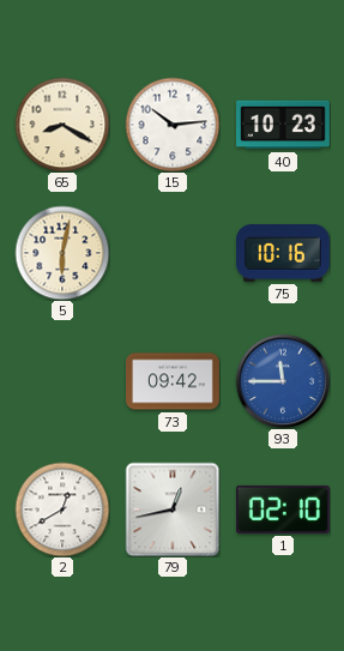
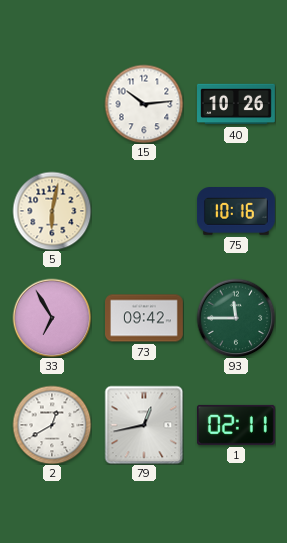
65: 8:20 -> none
40: 10:23 -> 10:26
33: none -> 6:55
93 dial: blue -> green
1: 02:10 -> 02:11
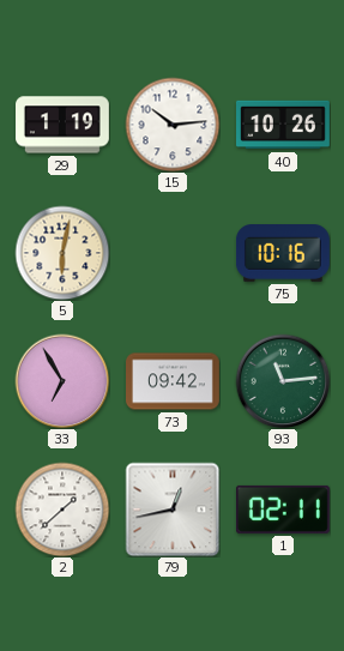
29: none -> 1:19
93: 11:45 -> 11:14
2: 12:40 -> 1:38
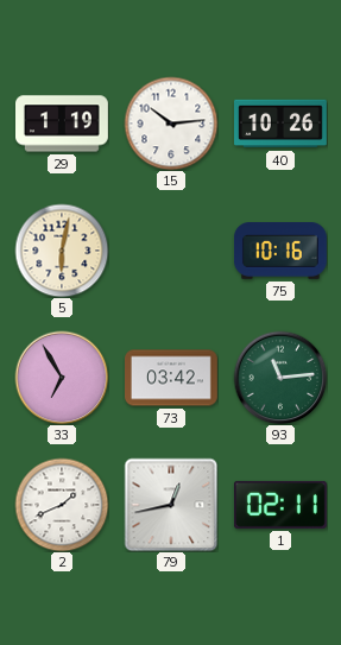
73: 09:42 -> 03:42
2: 1:38 -> 1:41
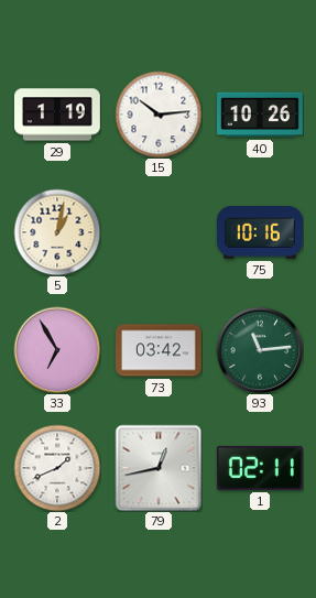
5: 6:02 -> 1:02
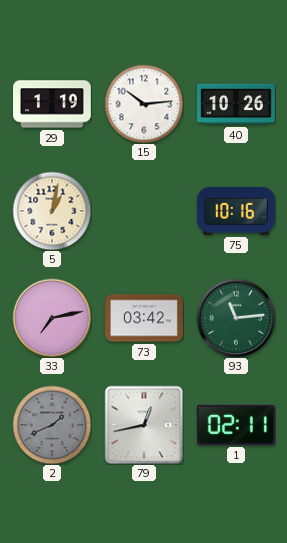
33: 6:55 -> 7:13
2 dial: white -> grey
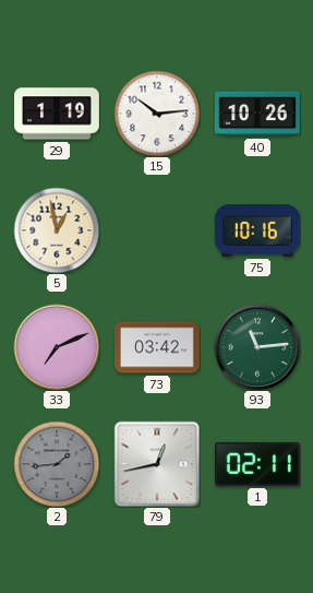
5: 1:02 -> 12:58
33: 7:13 -> 7:11
2: 1:41 -> 1:44
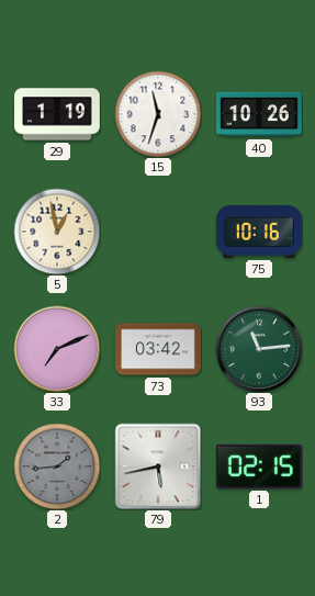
15: 10:14 -> 11:33
79: 12:43 -> 5:43
1: 02:11 -> 02:15
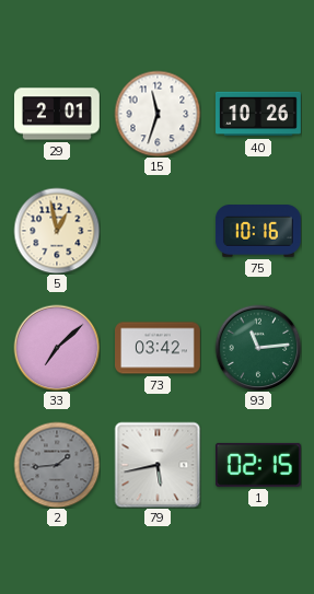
29: 1:19 -> 2:01
33: 7:11 -> 7:08
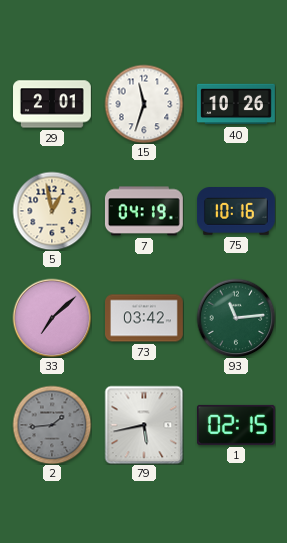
7: none -> 04:19
